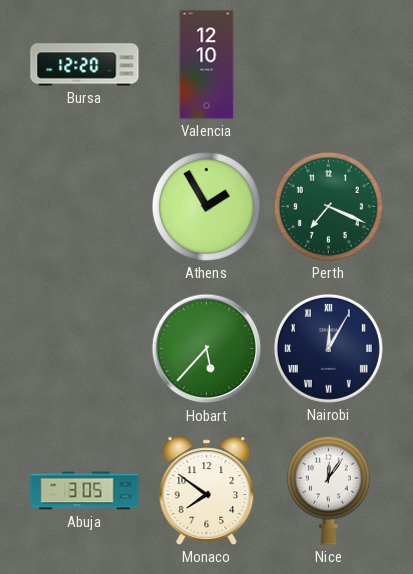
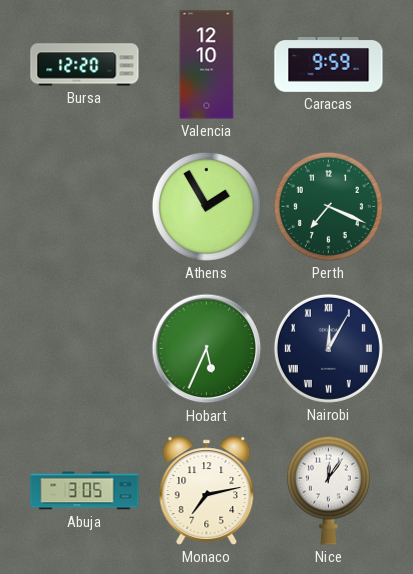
Caracas: none -> 9:59
Hobart: 5:37 -> 5:34
Monaco: 7:51 -> 7:13
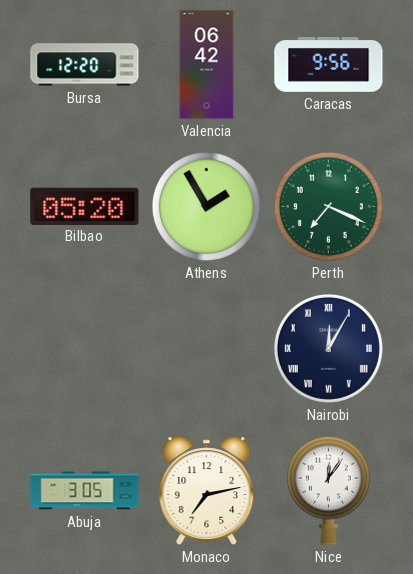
Valencia: 12:10 -> 06:42
Caracas: 9:59 -> 9:56
Bilbao: none -> 05:20
Hobart: 5:34 -> none
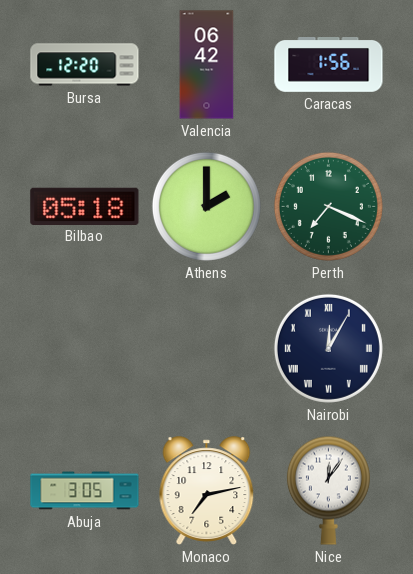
Caracas: 9:56 -> 1:56
Bilbao: 05:20 -> 05:18
Athens: 1:55 -> 2:00
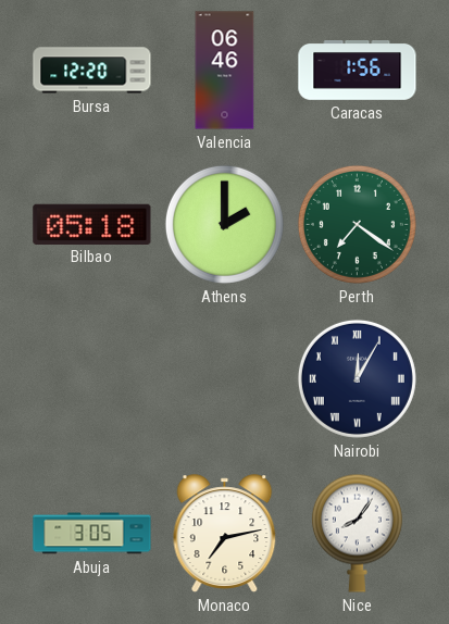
Valencia: 06:42 -> 06:46
Perth: 7:19 -> 7:21
Nice: 12:06 -> 8:06
